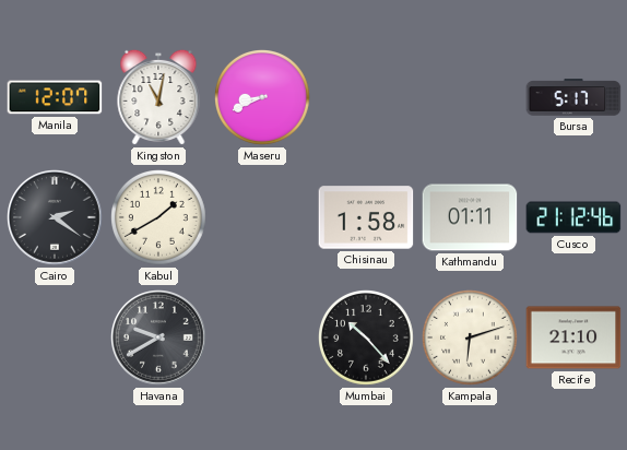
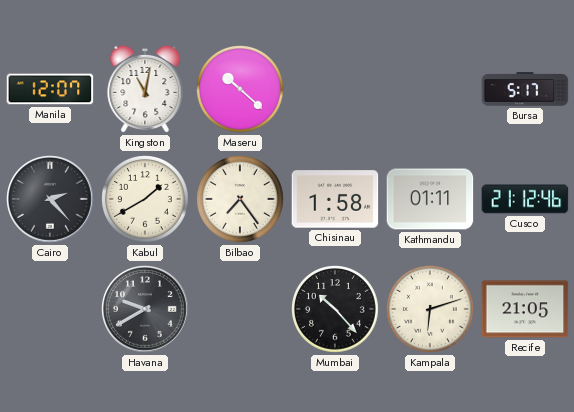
Maseru: 8:41 -> 10:22
Cairo: 2:21 -> 2:23
Bilbao: none -> 7:24
Recife: 21:10 -> 21:05
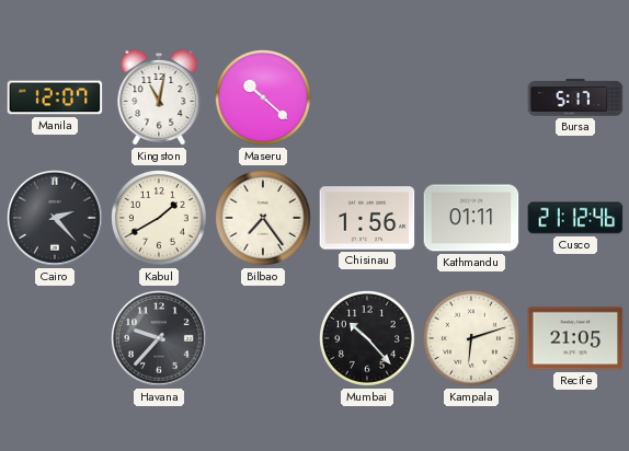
Chisinau: 1:58 -> 1:56
Havana: 9:40 -> 9:37
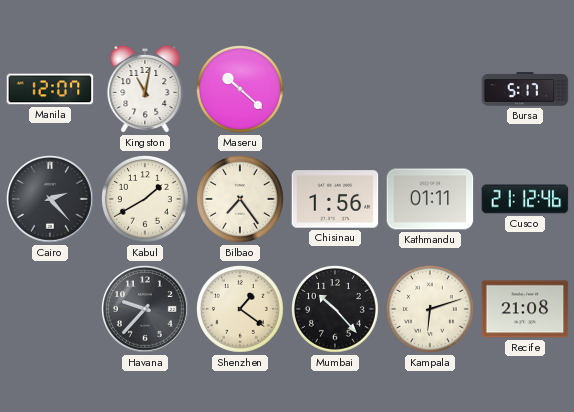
Shenzhen: none -> 1:21
Recife: 21:05 -> 21:08
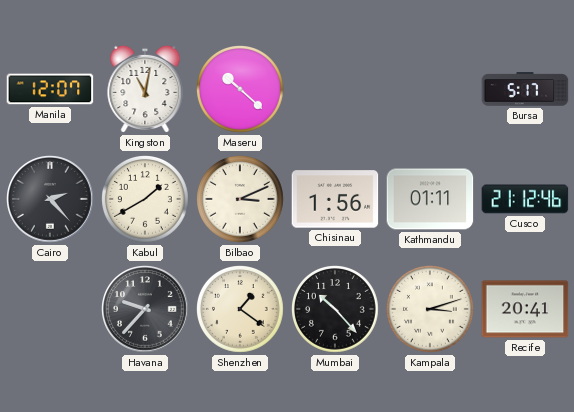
Bilbao: 7:24 -> 3:11
Kampala: 6:12 -> 3:12
Recife: 21:08 -> 20:41
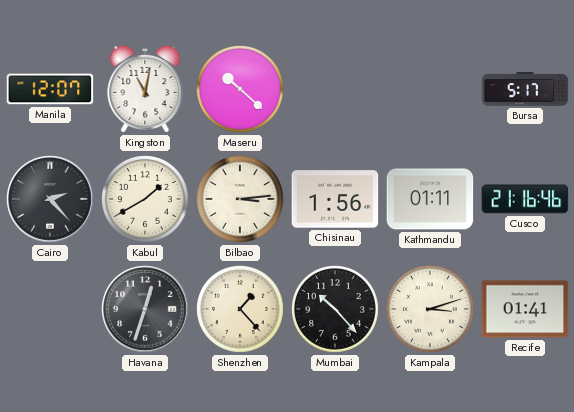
Bilbao: 3:11 -> 3:14
Cusco: 21:12 -> 21:16
Havana: 9:37 -> 12:33
Shenzhen: 1:21 -> 1:23
Recife: 20:41 -> 01:41
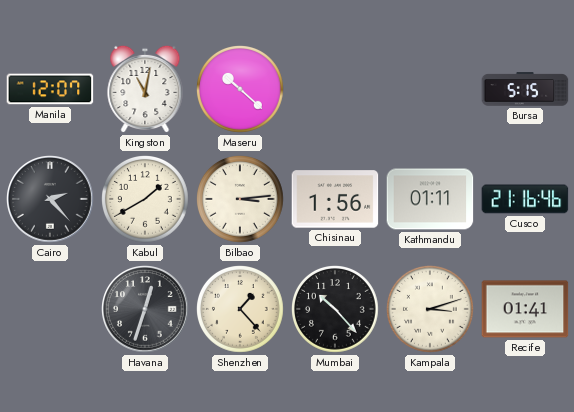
Bursa: 5:17 -> 5:15
